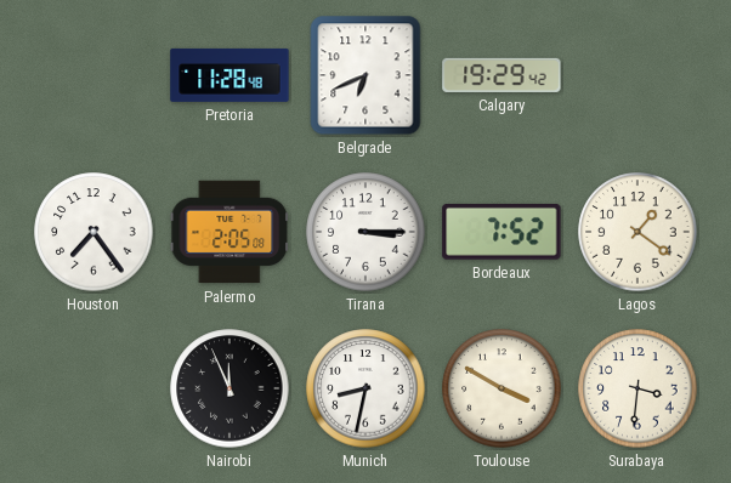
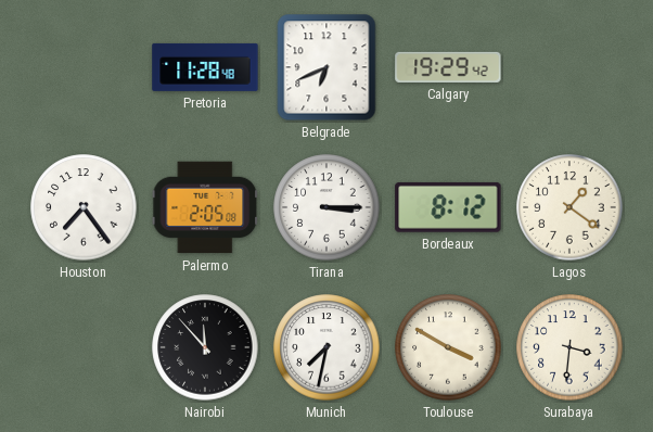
Bordeaux: 7:52 -> 8:12
Nairobi: 11:56 -> 11:53
Munich: 8:32 -> 7:32
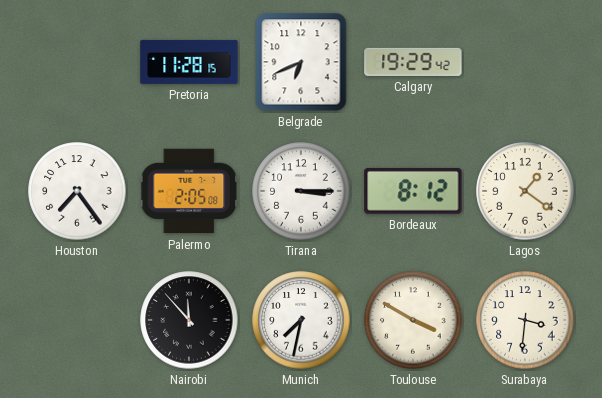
Pretoria: 11:28:48 -> 11:28:15
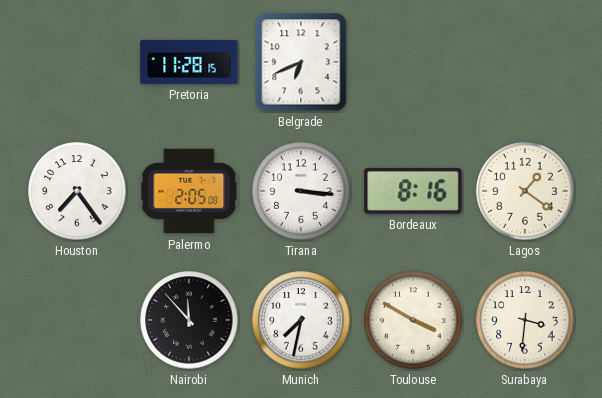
Calgary: 19:29 -> none
Tirana: 3:15 -> 3:16
Bordeaux: 8:12 -> 8:16
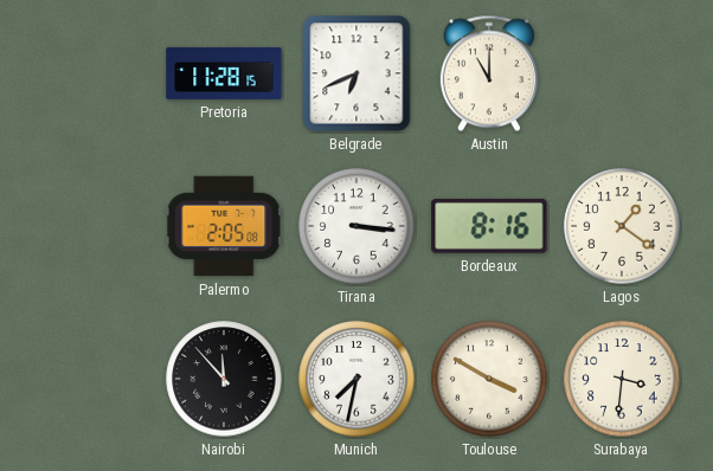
Austin: none -> 11:00
Houston: 7:24 -> none
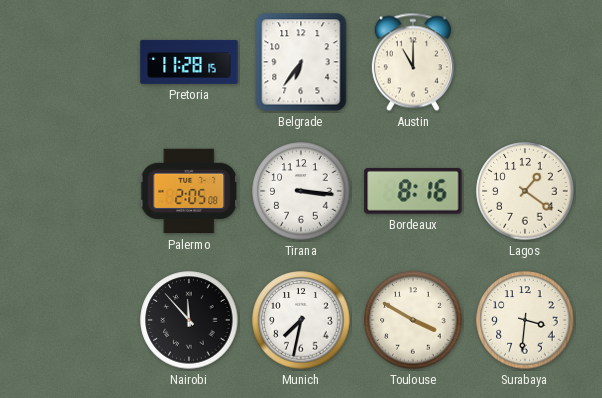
Belgrade: 6:41 -> 6:36
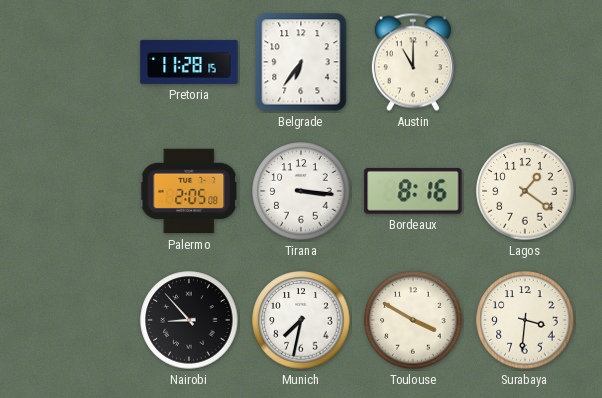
Nairobi: 11:53 -> 8:53
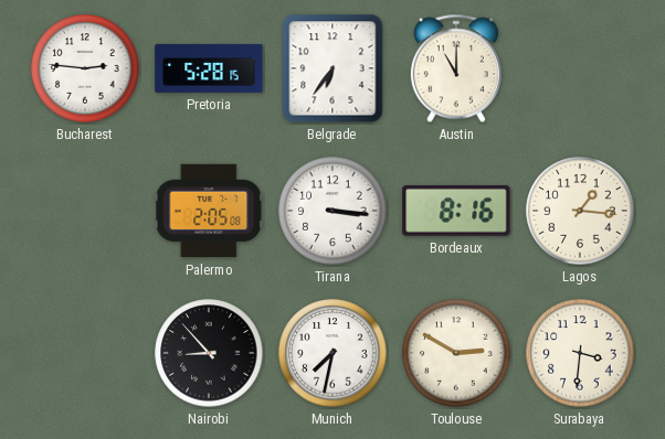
Bucharest: none -> 2:46
Pretoria: 11:28 -> 5:28
Lagos: 1:21 -> 1:16
Toulouse: 3:50 -> 2:50
